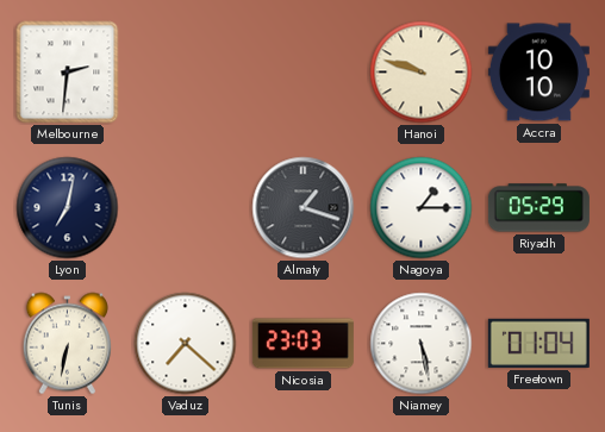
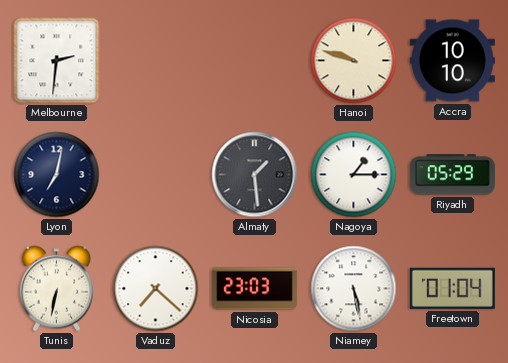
Almaty: 1:18 -> 1:29
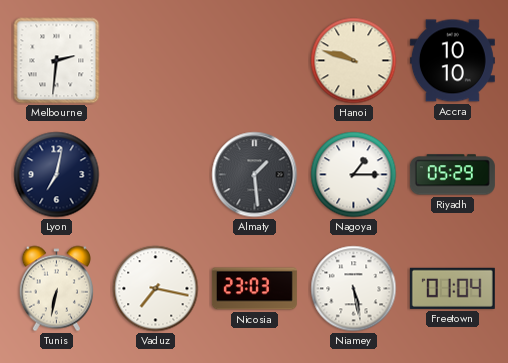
Vaduz: 7:22 -> 7:17
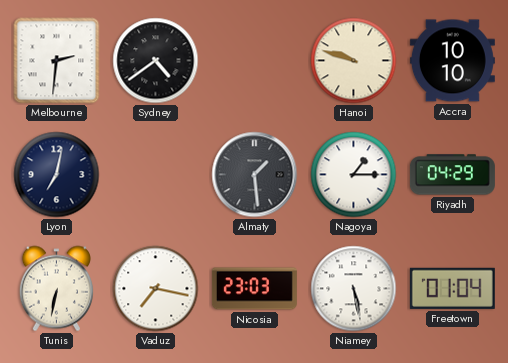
Sydney: none -> 4:39
Riyadh: 05:29 -> 04:29
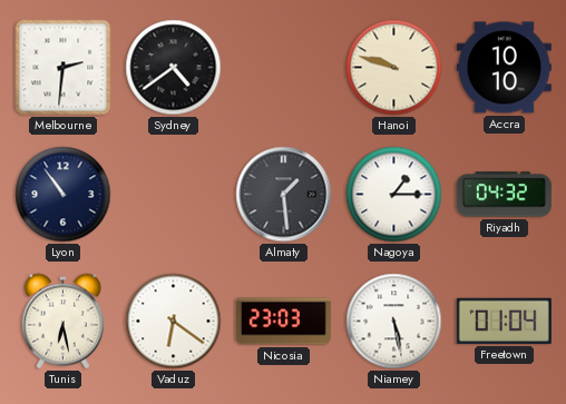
Lyon: 7:02 -> 10:54
Riyadh: 04:29 -> 04:32
Tunis: 6:32 -> 6:28
Vaduz: 7:17 -> 6:21
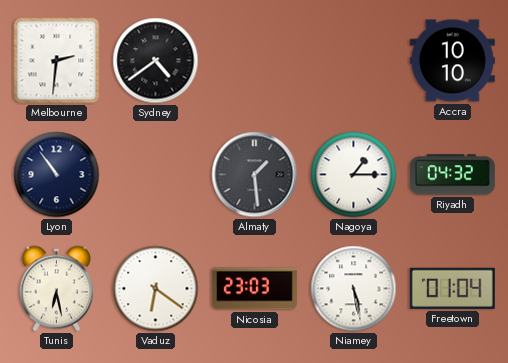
Hanoi: 9:48 -> none
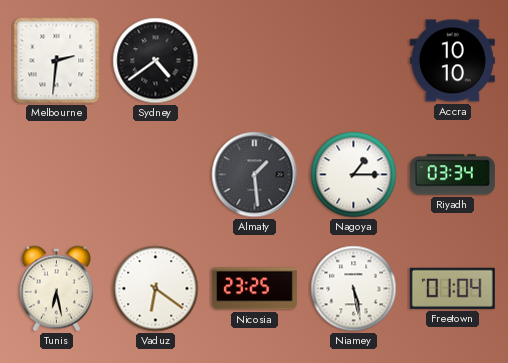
Lyon: 10:54 -> none
Riyadh: 04:32 -> 03:34
Nicosia: 23:03 -> 23:25
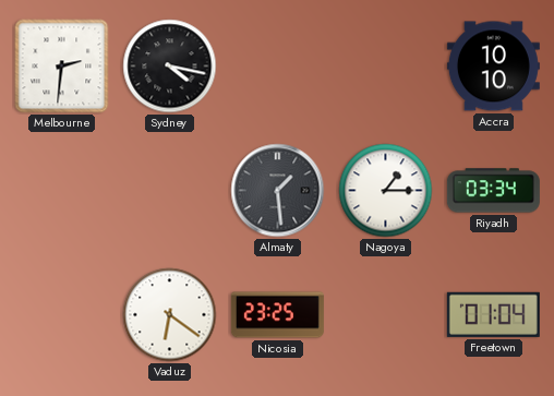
Sydney: 4:39 -> 4:17
Tunis: 6:28 -> none
Niamey: 5:28 -> none
